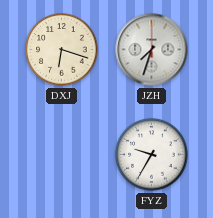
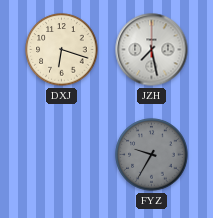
JZH: 7:33 -> 7:28
FYZ dial: white -> grey
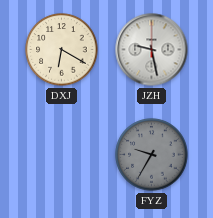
DXJ: 6:18 -> 6:20
JZH: 7:28 -> 9:28
